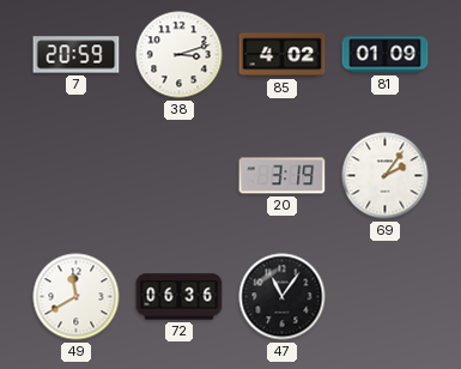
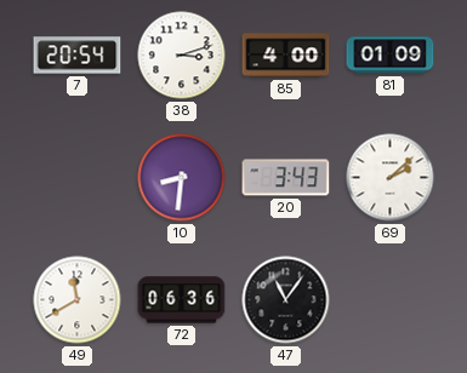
7: 20:59 -> 20:54
85: 4:02 -> 4:00
10: none -> 8:31
20: 3:19 -> 3:43
69: 2:06 -> 2:08
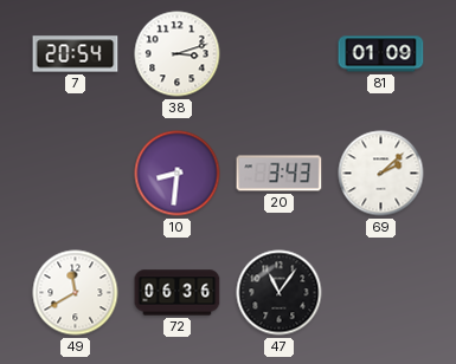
85: 4:00 -> none
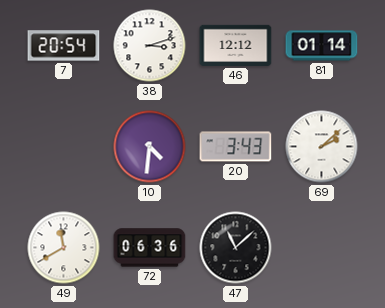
46: none -> 12:12
81: 01:09 -> 01:14
10: 8:31 -> 4:31
47: 11:06 -> 11:08
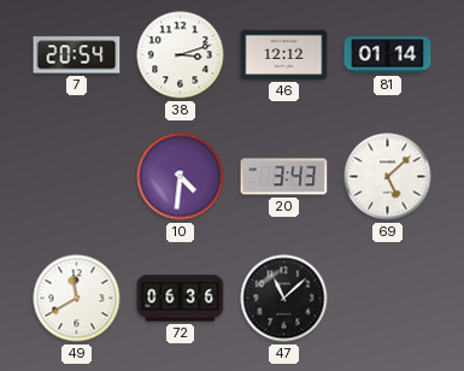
69: 2:08 -> 5:08
